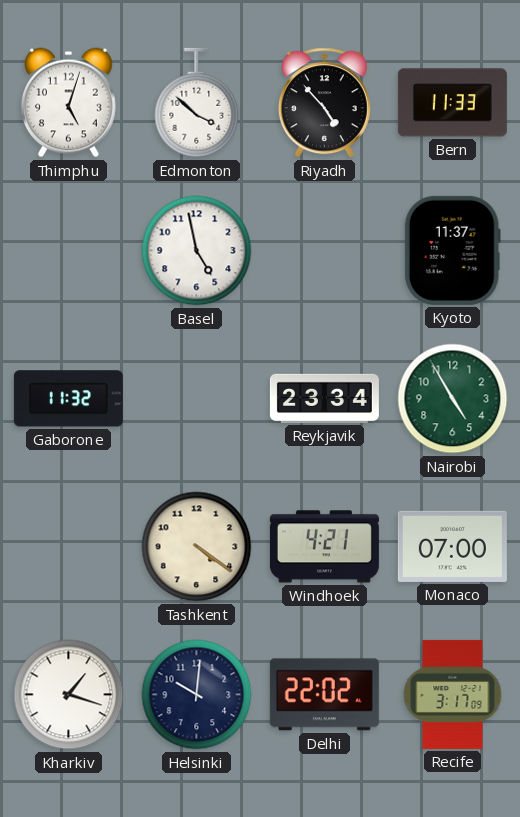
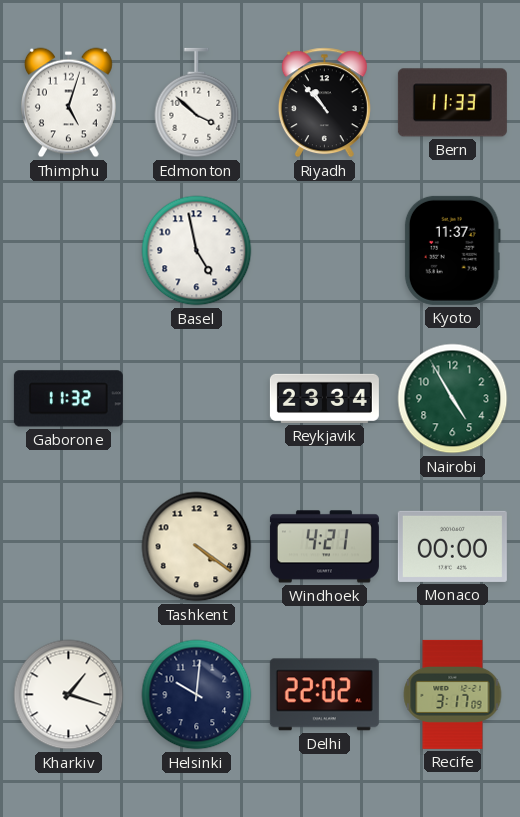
Riyadh: 4:53 -> 10:53
Monaco: 07:00 -> 00:00
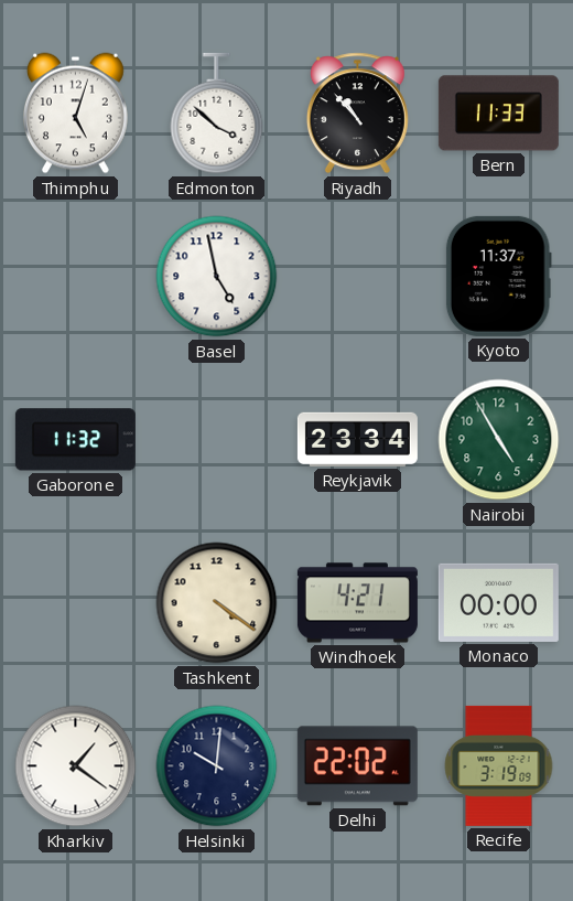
Kharkiv: 1:18 -> 1:21
Recife: 3:17 -> 3:19
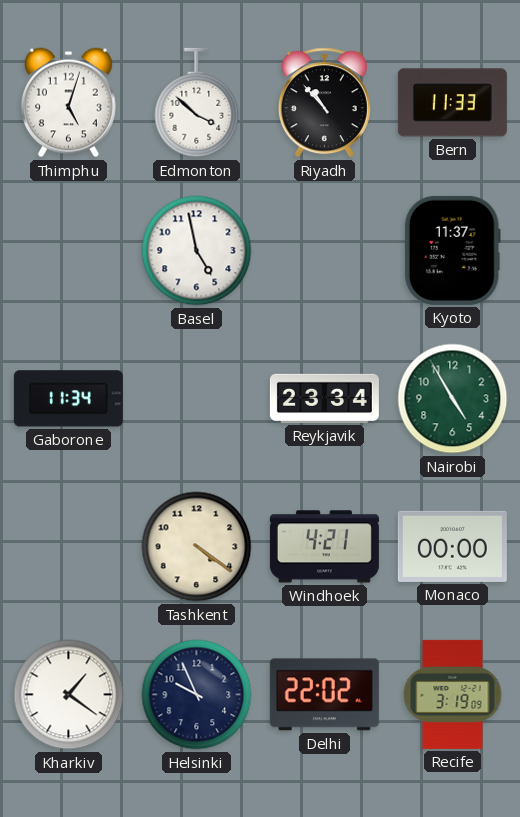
Gaborone: 11:32 -> 11:34
Helsinki: 10:01 -> 9:56
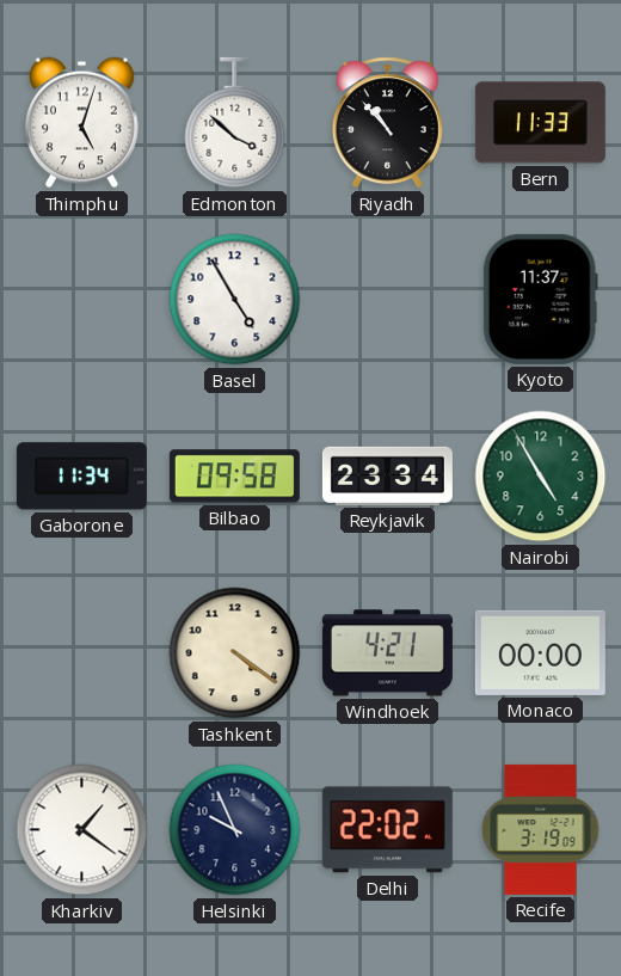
Basel: 4:58 -> 4:55
Bilbao: none -> 09:58
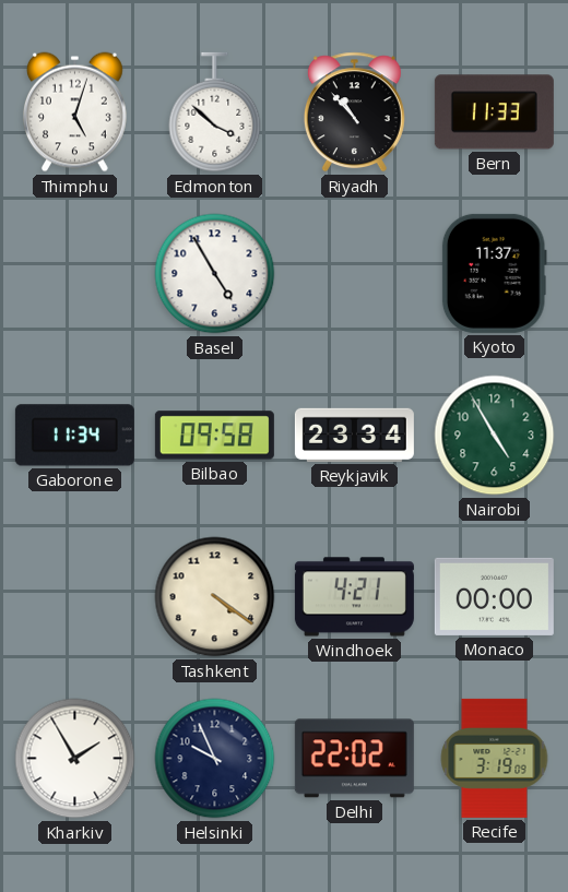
Kharkiv: 1:21 -> 1:55
